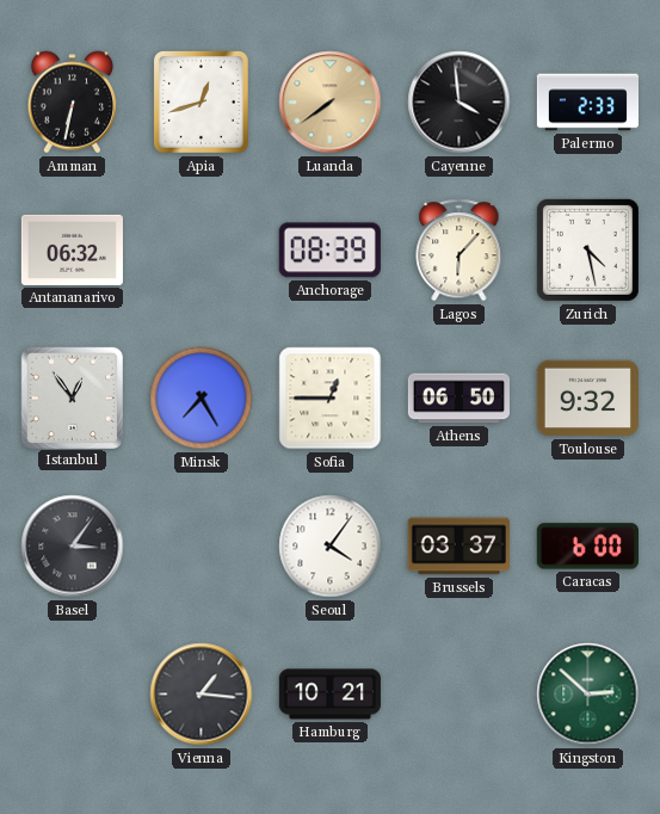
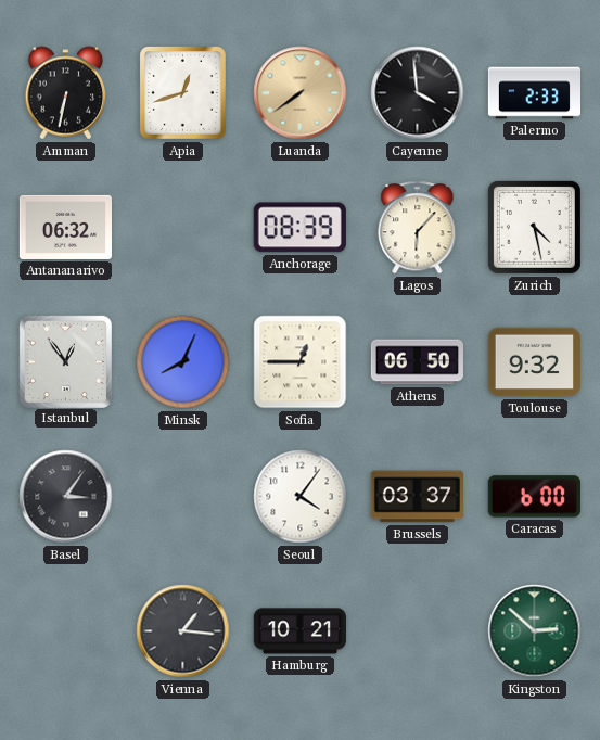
Minsk: 7:25 -> 8:04
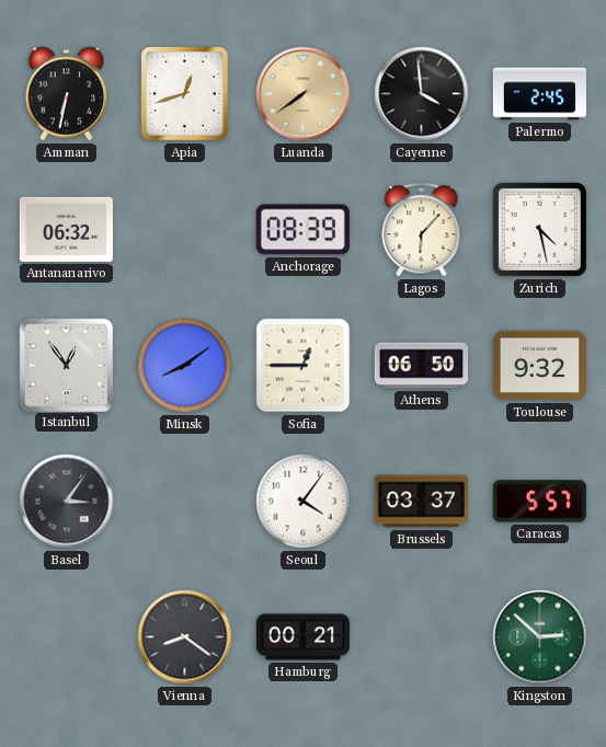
Palermo: 2:33 -> 2:45
Minsk: 8:04 -> 8:09
Caracas: 6:00 -> 5:57
Vienna: 1:16 -> 8:21
Hamburg: 10:21 -> 00:21
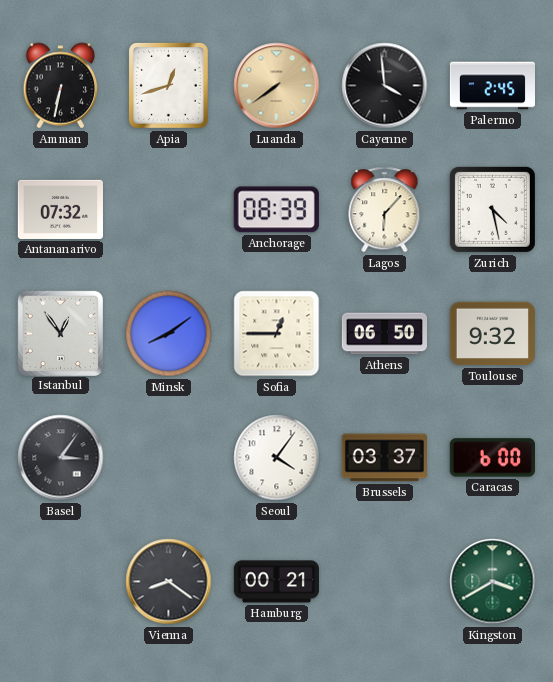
Antananarivo: 06:32 -> 07:32
Caracas: 5:57 -> 6:00
Kingston: 2:52 -> 3:40
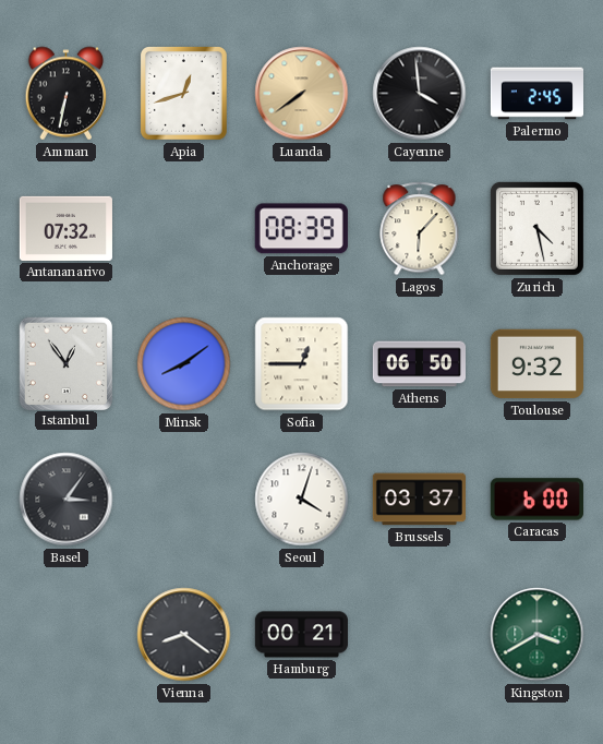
Seoul: 4:06 -> 4:03
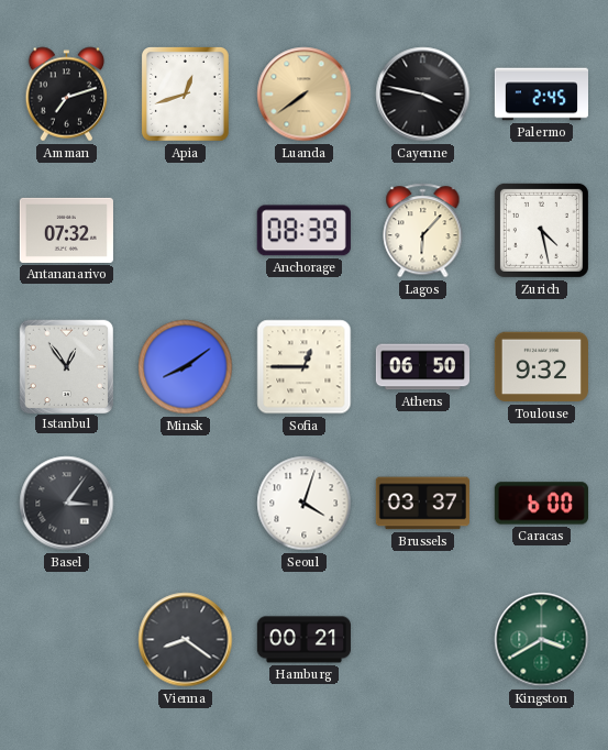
Amman: 6:32 -> 7:12
Cayenne: 3:59 -> 3:47
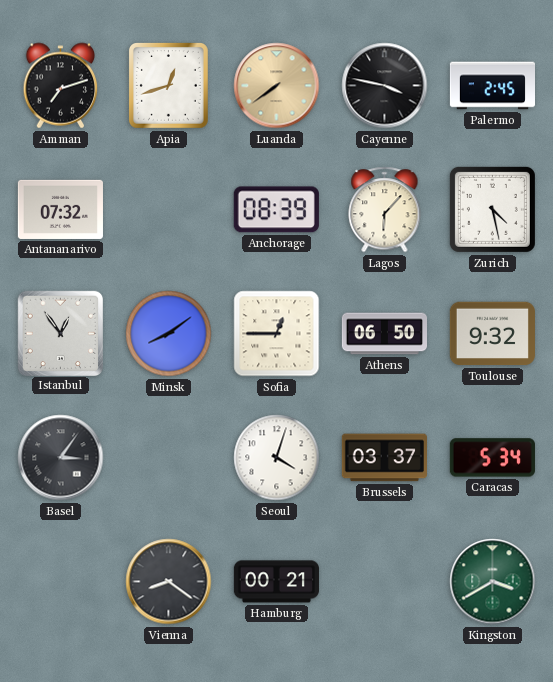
Caracas: 6:00 -> 5:34
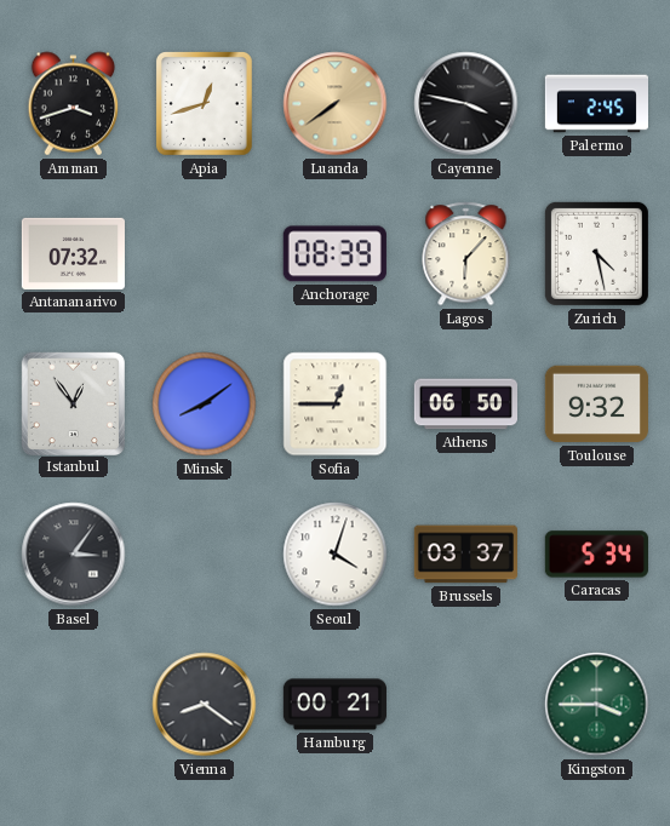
Amman: 7:12 -> 3:42
Kingston: 3:40 -> 3:45
